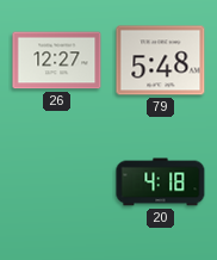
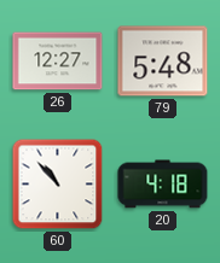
60: none -> 10:53
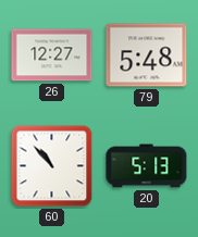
20: 4:18 -> 5:13
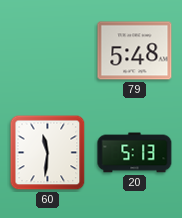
26: 12:27 -> none
60: 10:53 -> 11:31
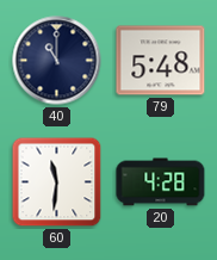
40: none -> 11:00
20: 5:13 -> 4:28
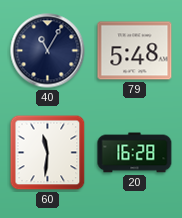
40: 11:00 -> 11:05
20: 4:28 -> 16:28
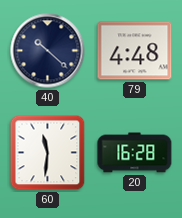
40: 11:05 -> 10:22
79: 5:48 -> 4:48
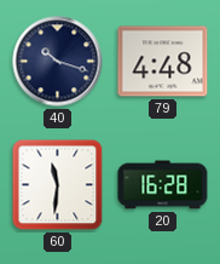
40: 10:22 -> 10:18
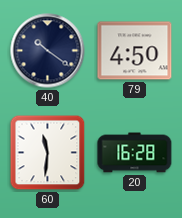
40: 10:18 -> 10:21
79: 4:48 -> 4:50
